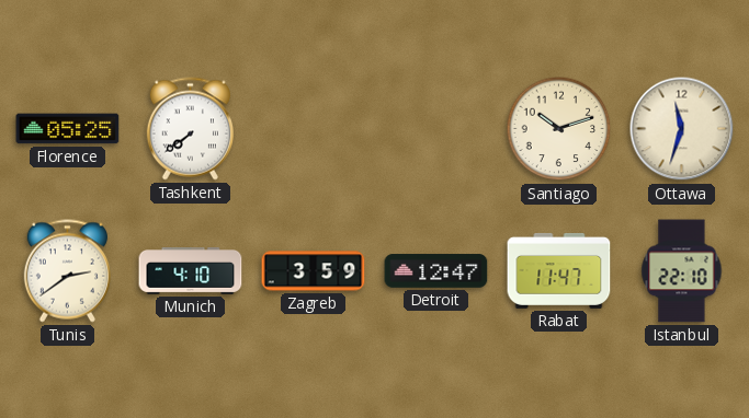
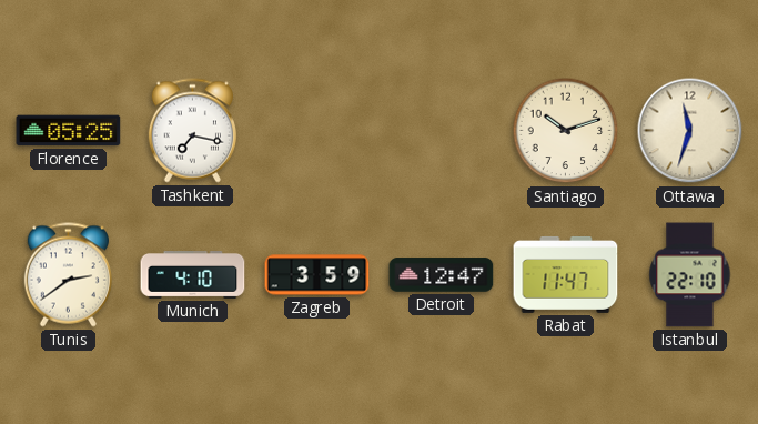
Tashkent: 7:39 -> 7:17
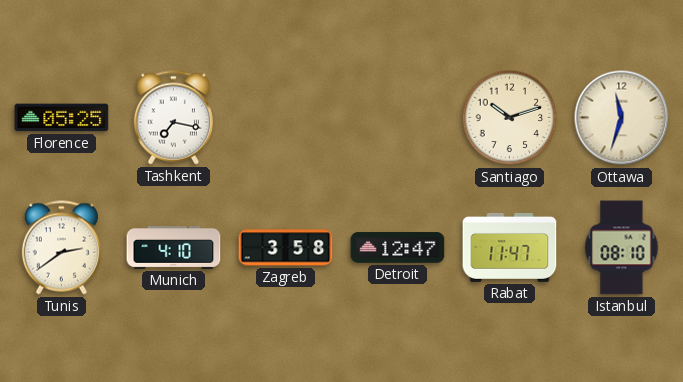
Zagreb: 3:59 -> 3:58
Istanbul: 22:10 -> 08:10
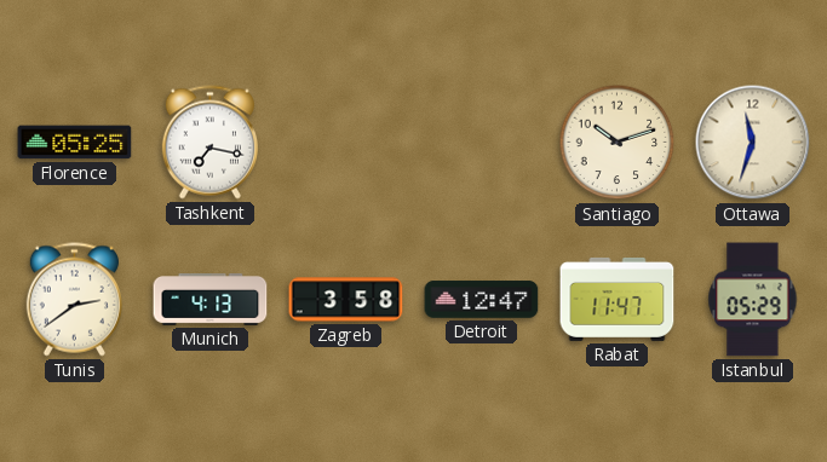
Munich: 4:10 -> 4:13
Istanbul: 08:10 -> 05:29
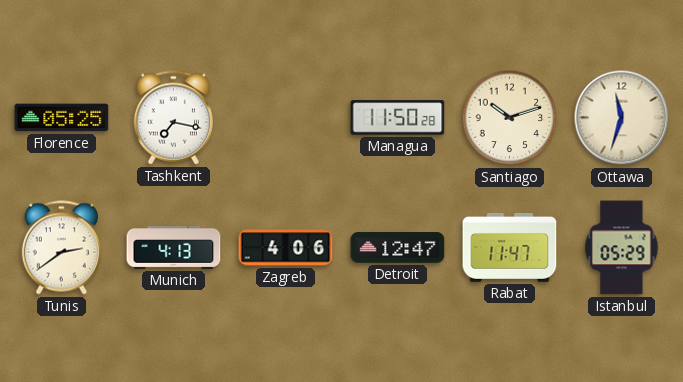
Managua: none -> 11:50
Zagreb: 3:58 -> 4:06
